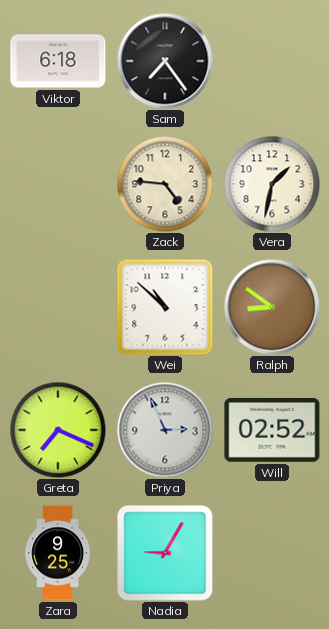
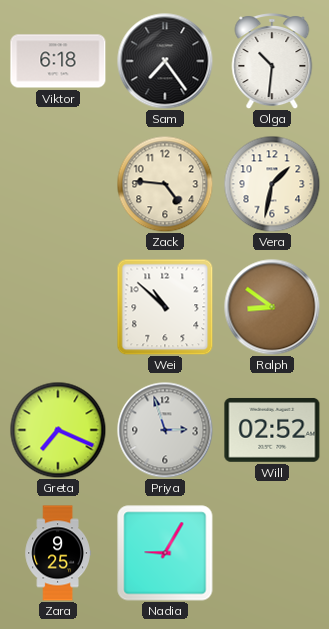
Olga: none -> 10:31
Priya: 2:56 -> 2:57
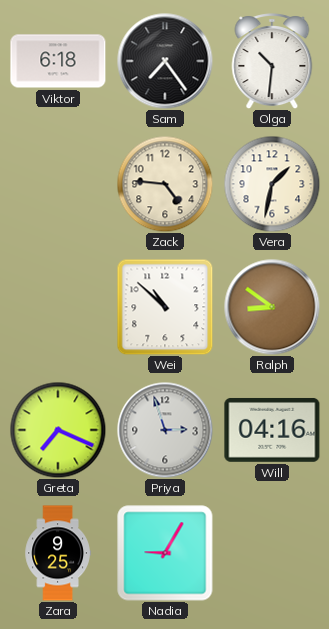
Will: 02:52 -> 04:16
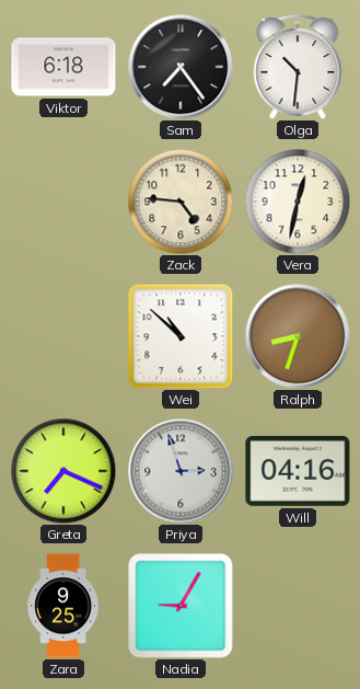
Vera: 1:32 -> 12:32
Ralph: 8:51 -> 8:33
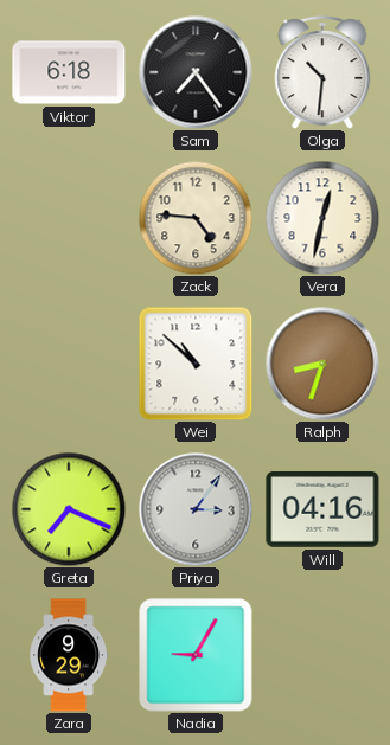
Priya: 2:57 -> 3:06
Zara: 9:25 -> 9:29
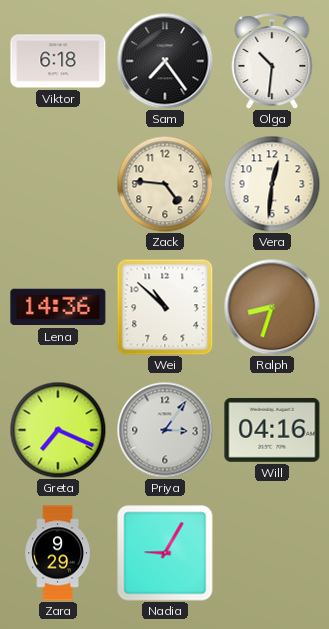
Vera: 12:32 -> 12:31
Lena: none -> 14:36
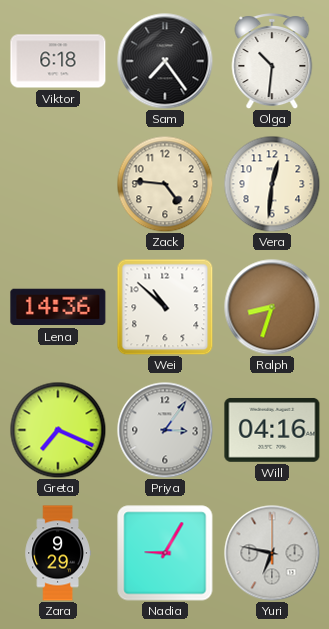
Yuri: none -> 6:47
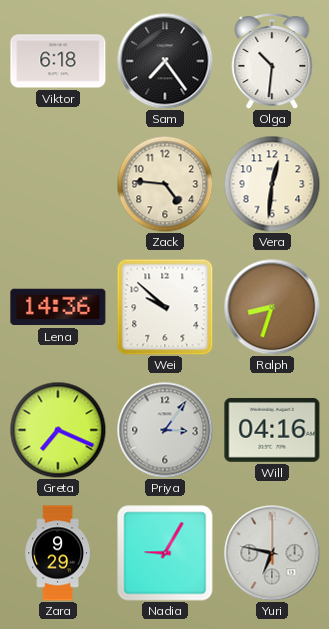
Wei: 10:52 -> 9:52
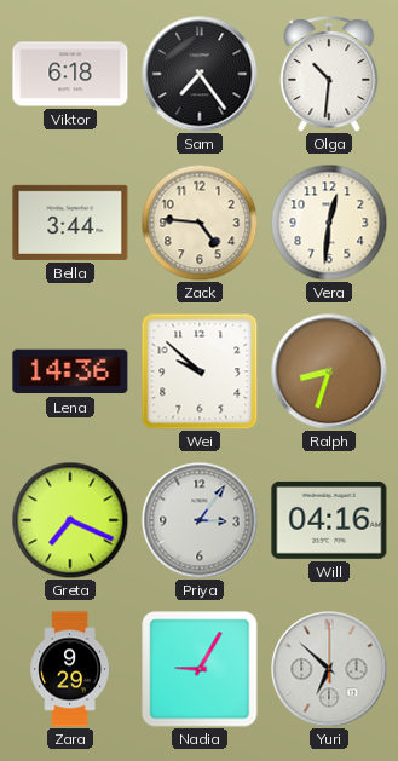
Bella: none -> 3:44
Yuri: 6:47 -> 6:52
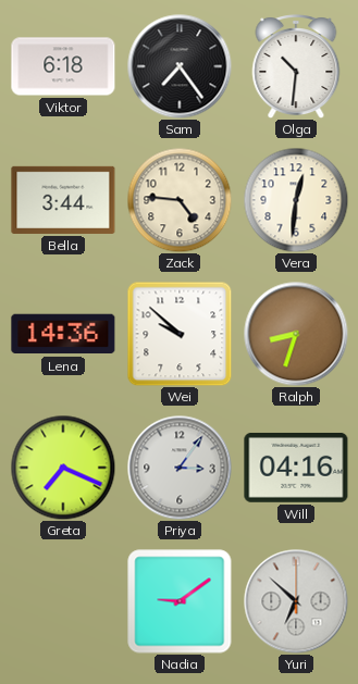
Zara: 9:29 -> none
Nadia: 9:05 -> 9:09
